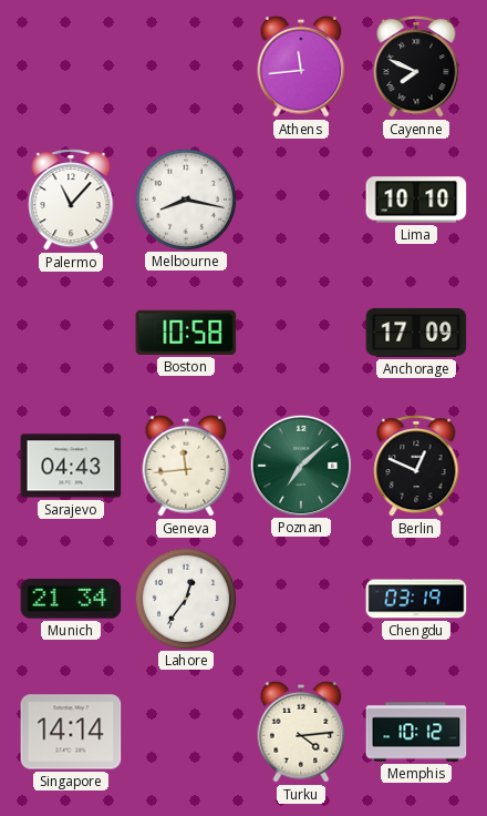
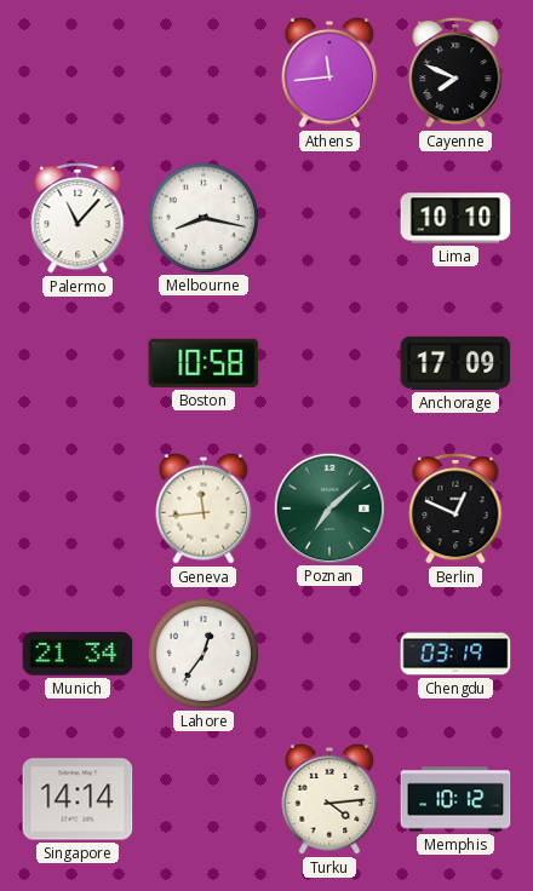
Sarajevo: 04:43 -> none
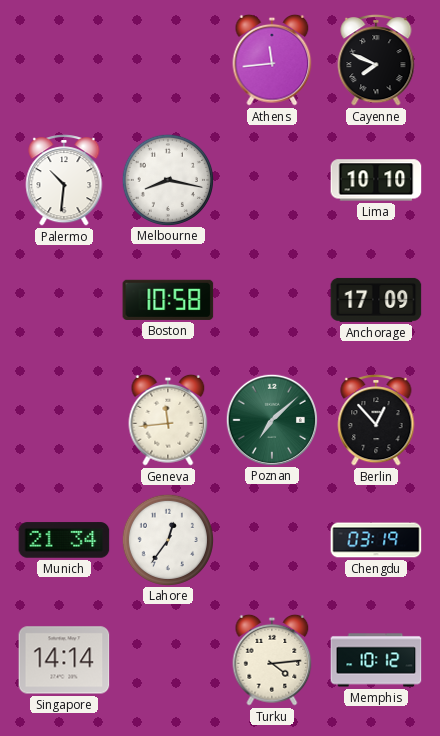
Palermo: 11:07 -> 10:31
Berlin: 12:49 -> 12:53
